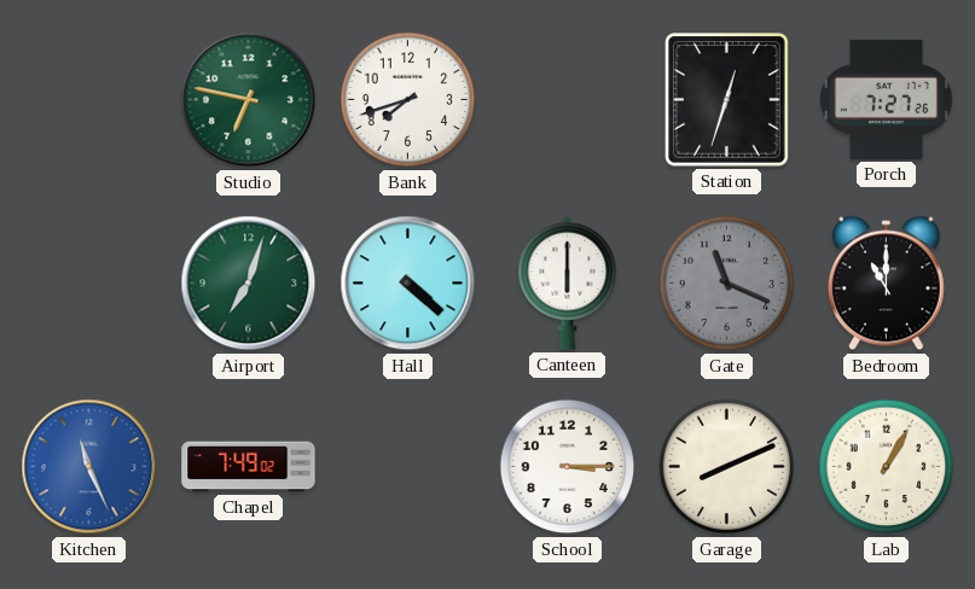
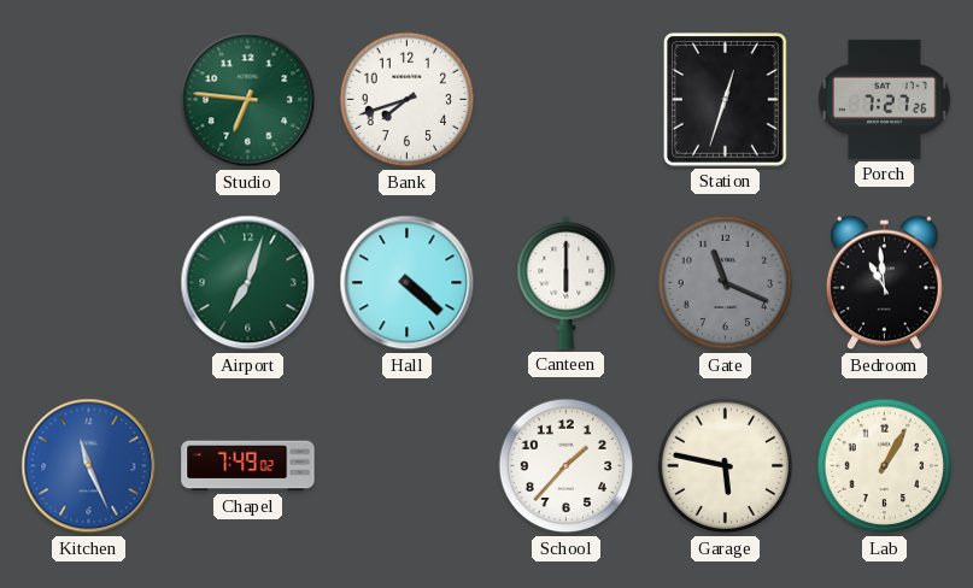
Studio: 6:47 -> 6:46
Bedroom: 11:00 -> 10:59
School: 3:15 -> 1:37
Garage: 8:11 -> 5:47
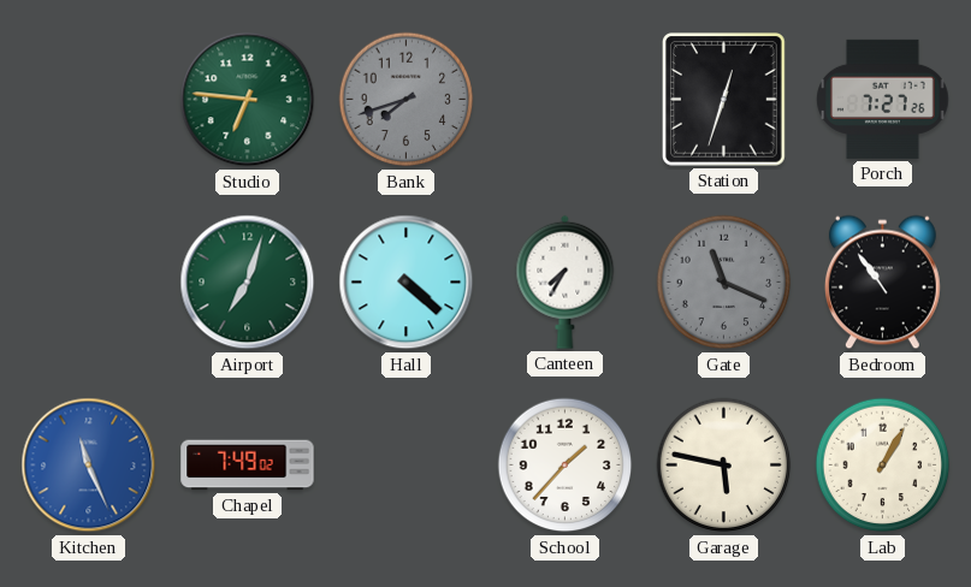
Bank dial: white -> grey
Canteen: 6:00 -> 7:35
Bedroom: 10:59 -> 10:54
